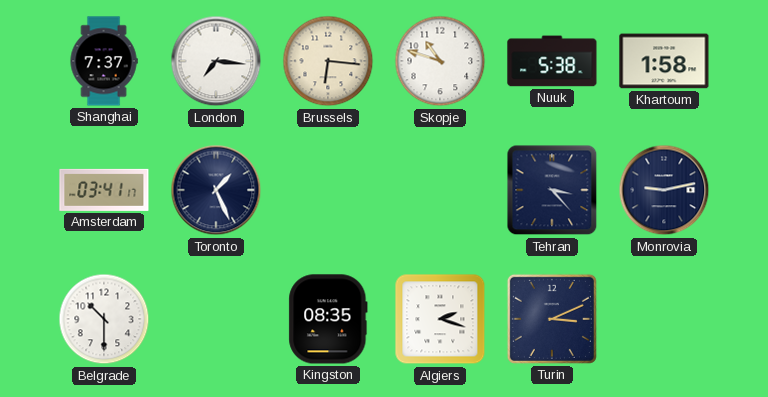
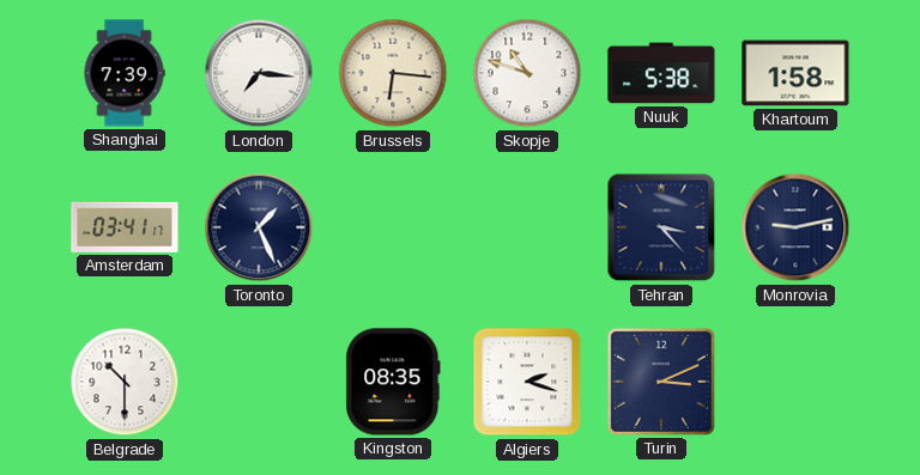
Shanghai: 7:37 -> 7:39
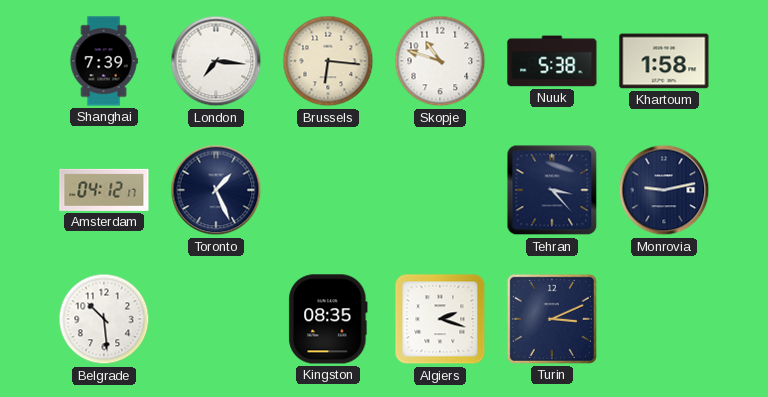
Amsterdam: 03:41 -> 04:12
Belgrade: 10:30 -> 10:29
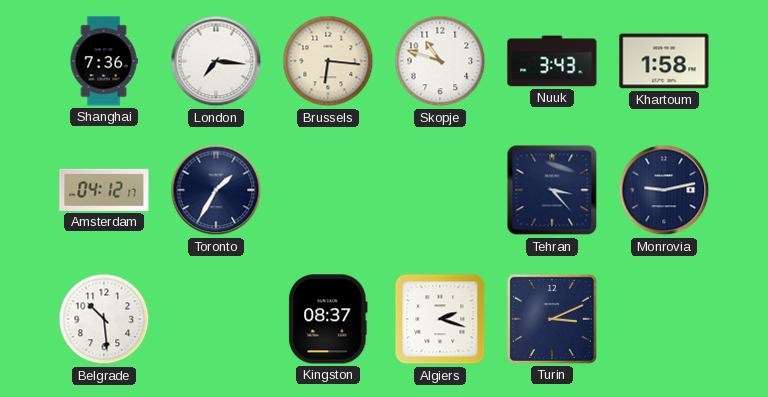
Shanghai: 7:39 -> 7:36
Nuuk: 5:38 -> 3:43
Toronto: 1:26 -> 1:35
Kingston: 08:35 -> 08:37
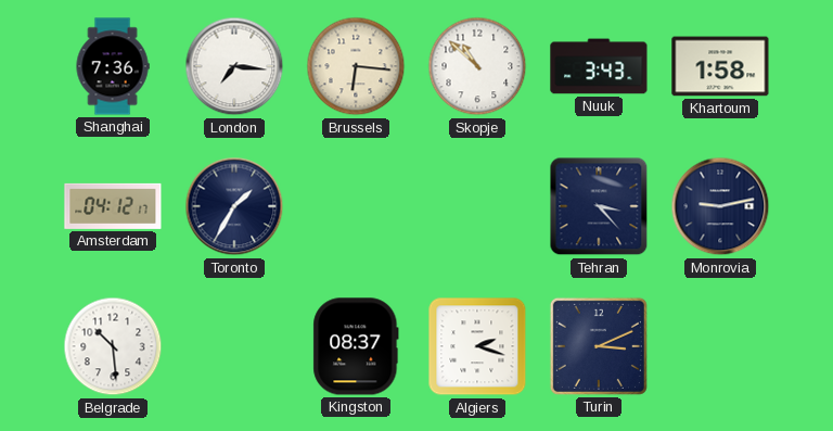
Skopje: 10:48 -> 10:52
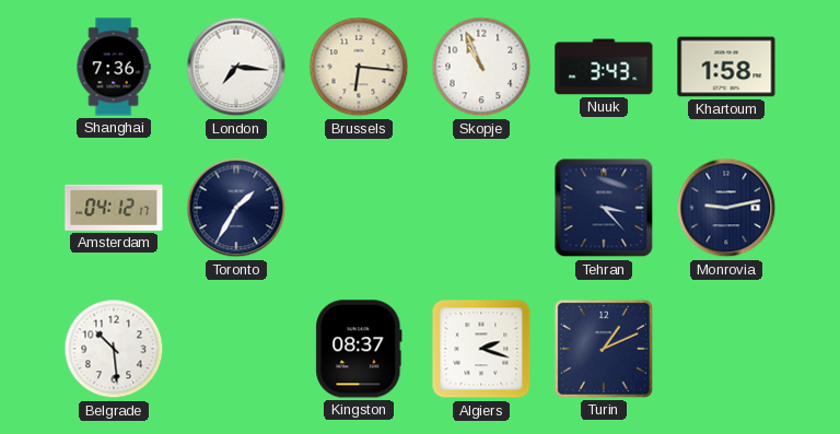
Skopje: 10:52 -> 10:56
Turin: 3:11 -> 1:11
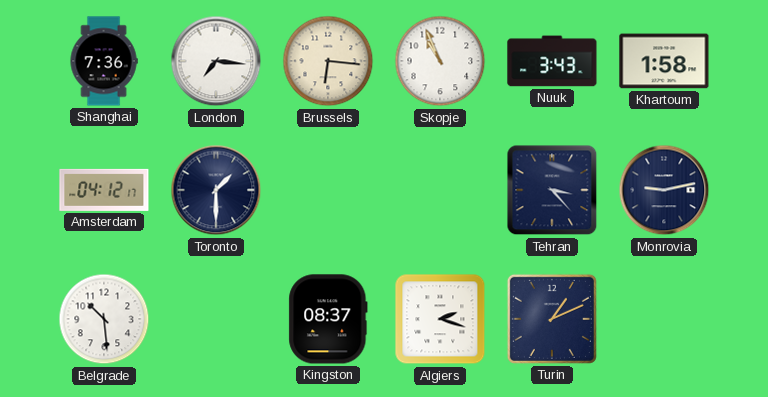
Toronto: 1:35 -> 1:30
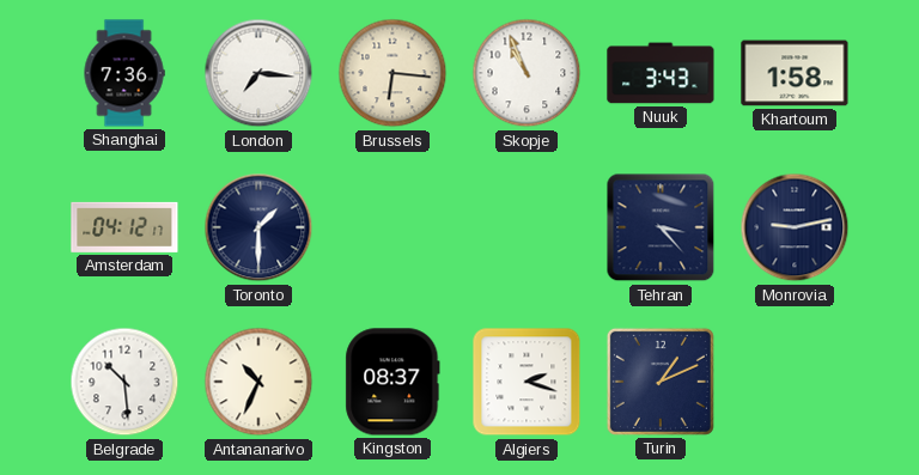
Antananarivo: none -> 10:34
